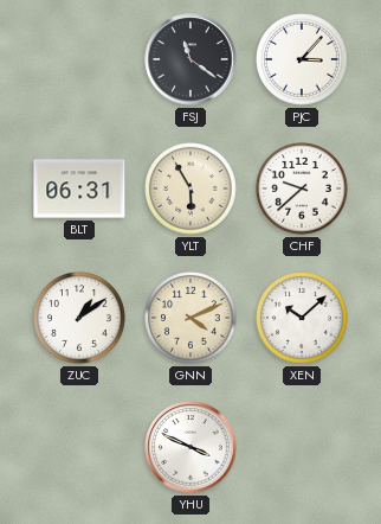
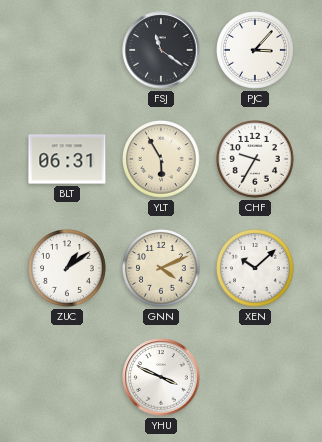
CHF: 9:38 -> 9:35
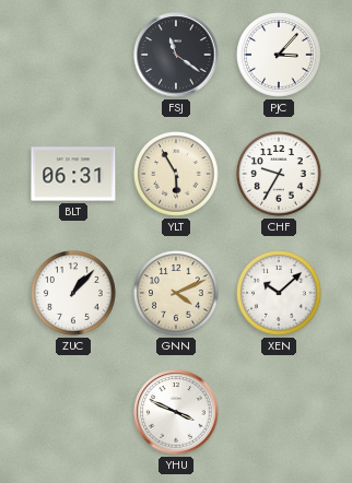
ZUC: 1:09 -> 1:07
